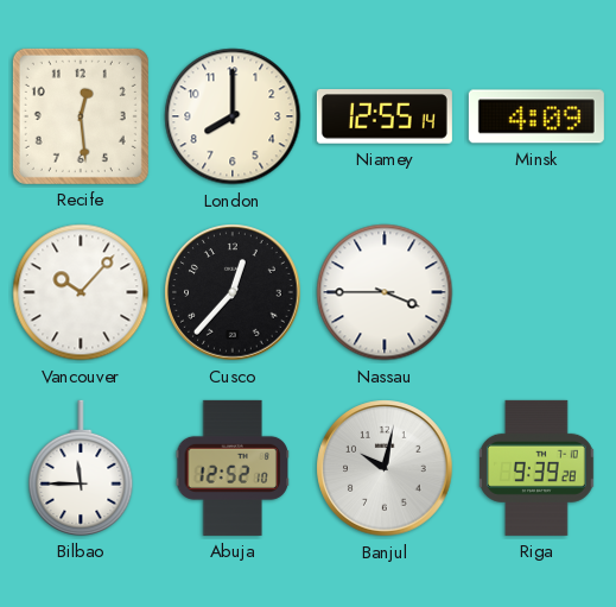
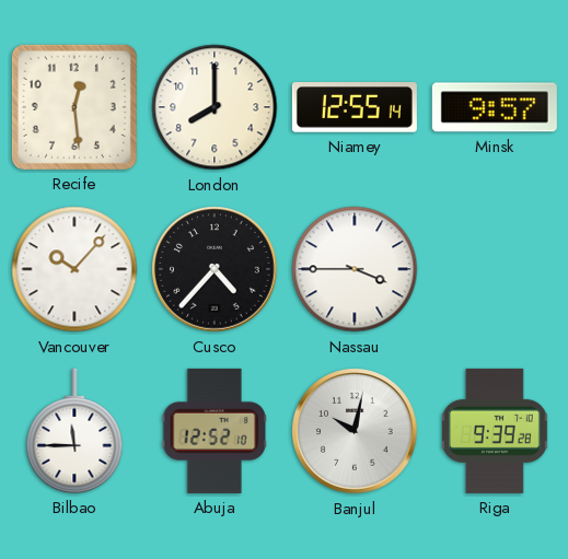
Minsk: 4:09 -> 9:57
Cusco: 12:37 -> 4:37
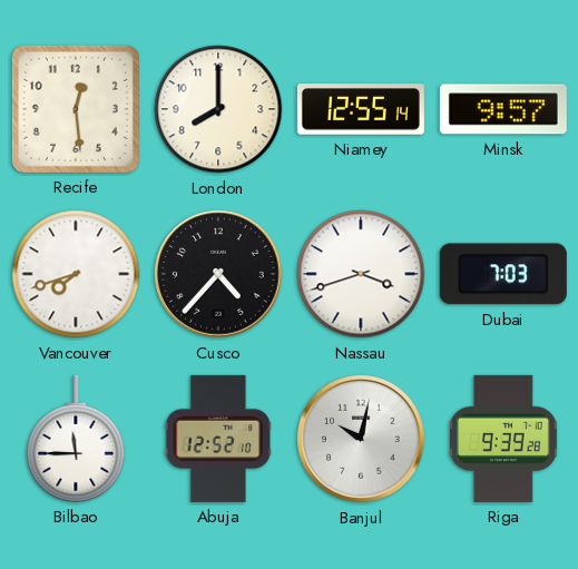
Vancouver: 10:07 -> 7:42
Nassau: 3:45 -> 3:42
Dubai: none -> 7:03
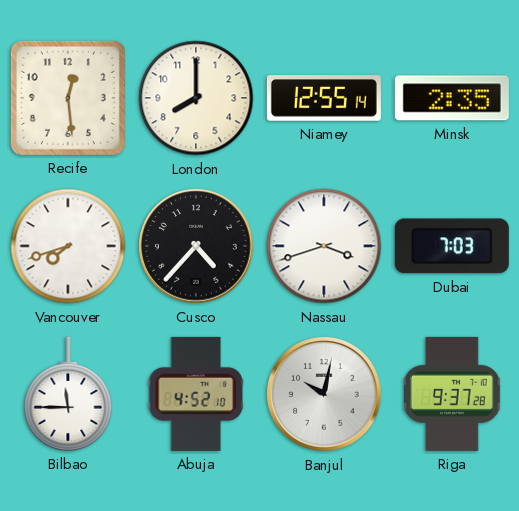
Minsk: 9:57 -> 2:35
Abuja: 12:52 -> 4:52
Riga: 9:39 -> 9:37
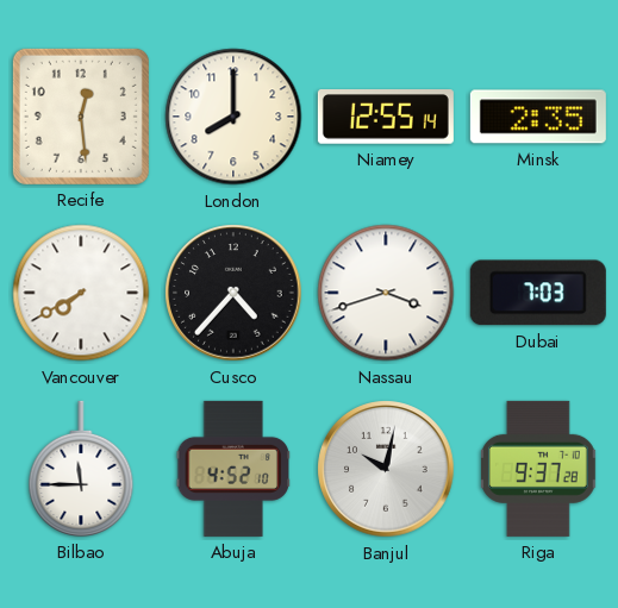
Vancouver: 7:42 -> 7:40
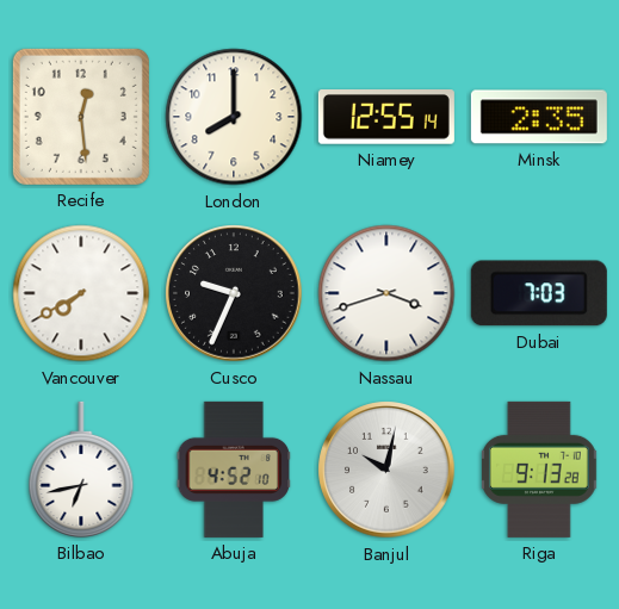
Cusco: 4:37 -> 9:34
Bilbao: 11:45 -> 6:43
Riga: 9:37 -> 9:13
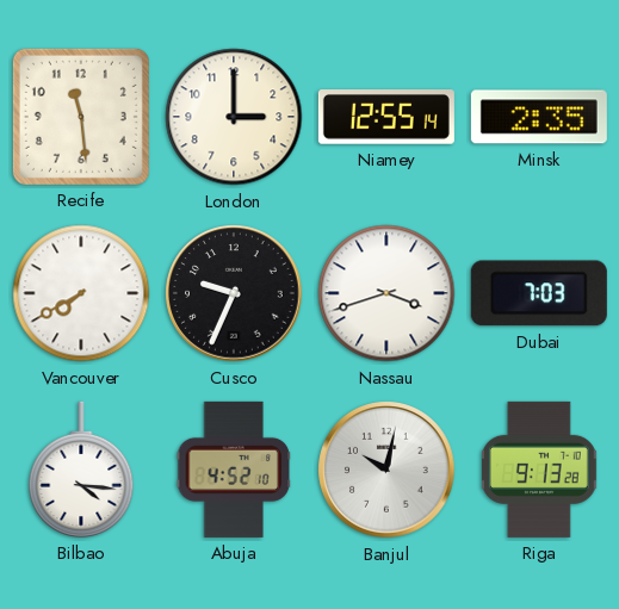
Recife: 12:29 -> 11:29
London: 8:00 -> 3:00
Bilbao: 6:43 -> 4:16
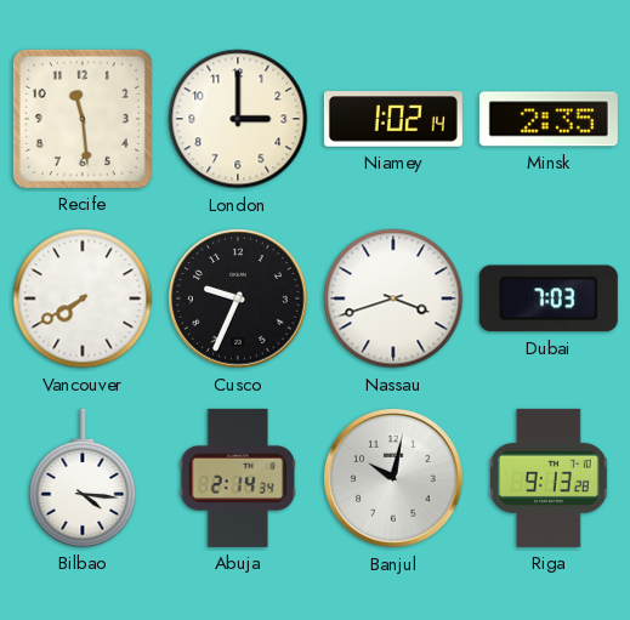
Niamey: 12:55 -> 1:02
Abuja: 4:52 -> 2:14
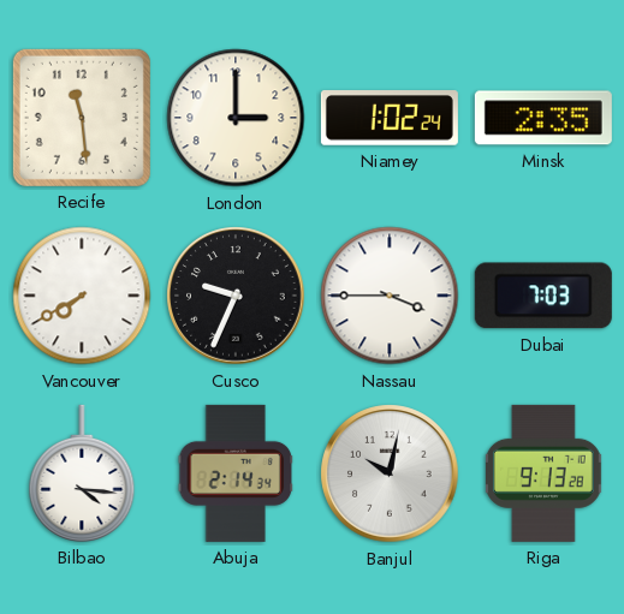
Niamey: 1:02:14 -> 1:02:24
Nassau: 3:42 -> 3:45
